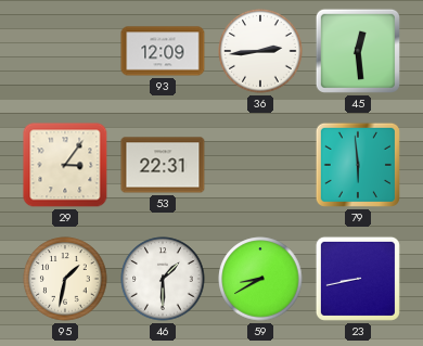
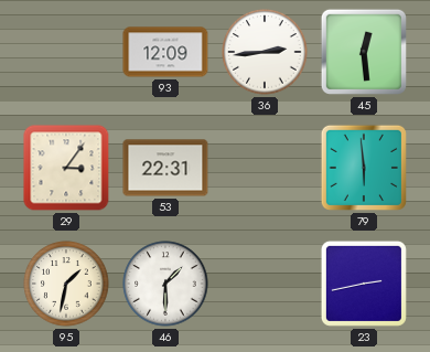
59: 8:40 -> none
23: 8:43 -> 2:43
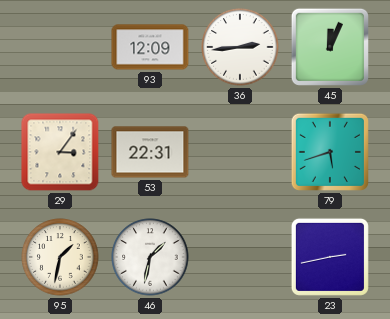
45: 12:29 -> 12:04
79: 5:59 -> 5:42
46: 1:30 -> 1:32
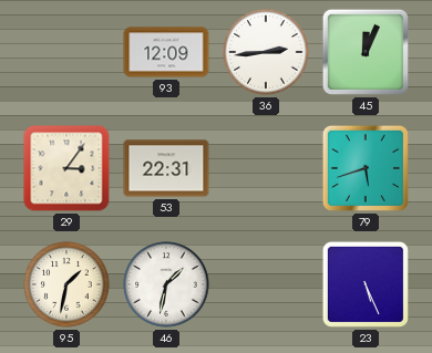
23: 2:43 -> 5:26
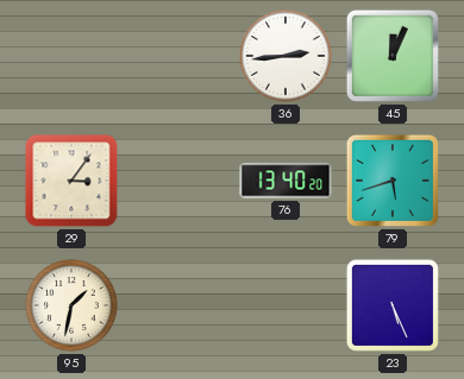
93: 12:09 -> none
53: 22:31 -> none
76: none -> 13:40
46: 1:32 -> none
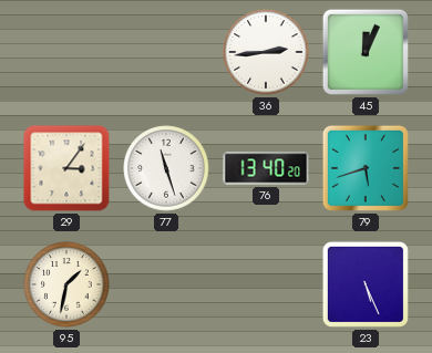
77: none -> 11:27
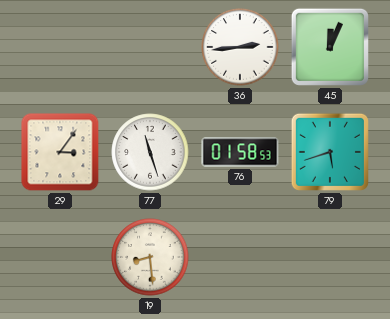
76: 13:40 -> 01:58
95: 1:32 -> none
19: none -> 8:29
23: 5:26 -> none
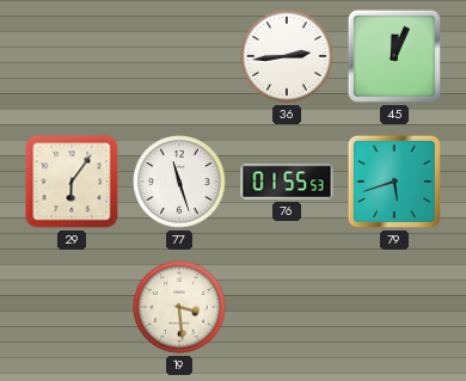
29: 3:06 -> 6:06
76: 01:58 -> 01:55
19: 8:29 -> 3:29
